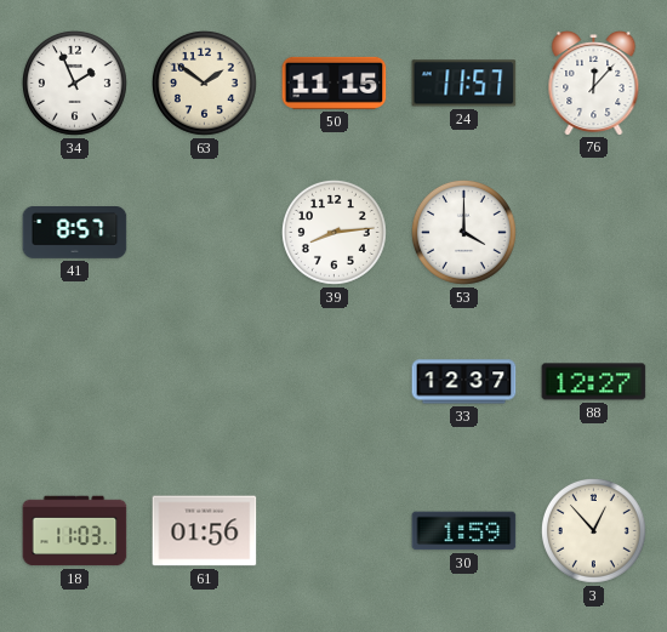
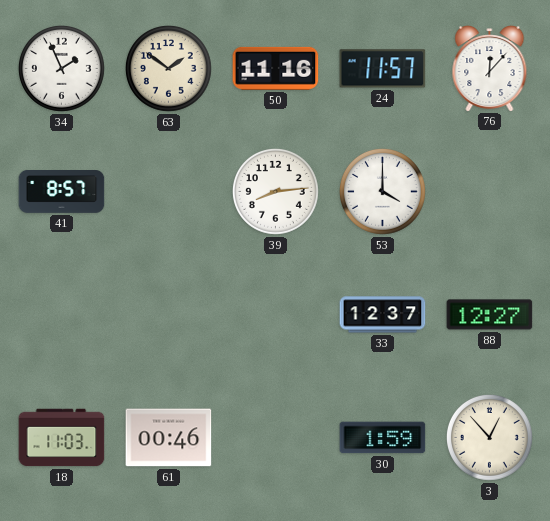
50: 11:15 -> 11:16
61: 01:56 -> 00:46
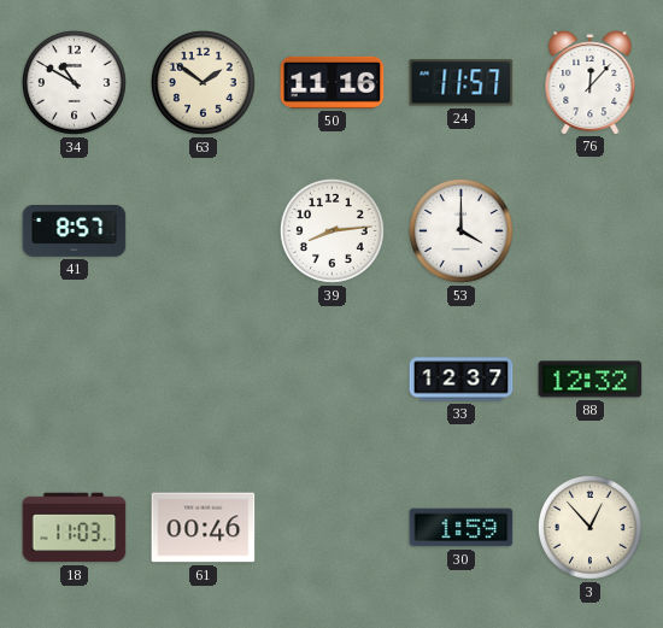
34: 1:56 -> 10:50
88: 12:27 -> 12:32
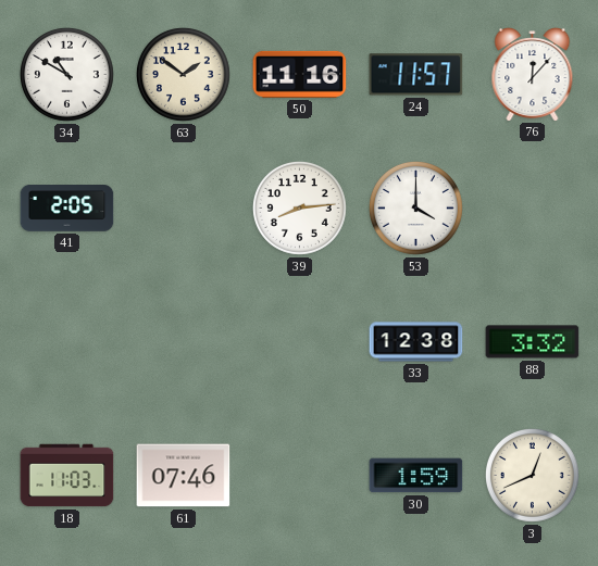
41: 8:57 -> 2:05
33: 12:37 -> 12:38
88: 12:32 -> 3:32
61: 00:46 -> 07:46
3: 12:53 -> 12:41
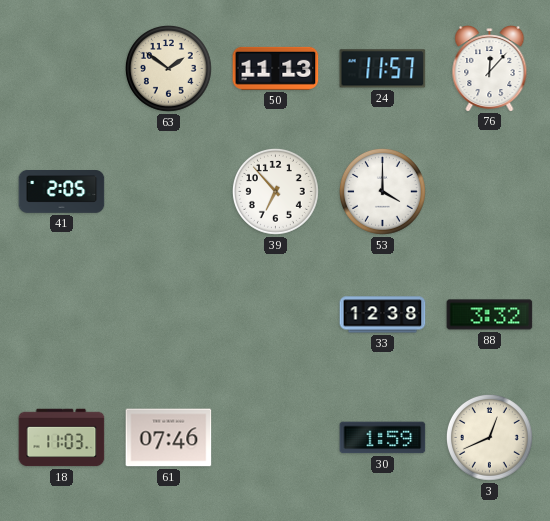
34: 10:50 -> none
50: 11:16 -> 11:13
39: 8:14 -> 6:53
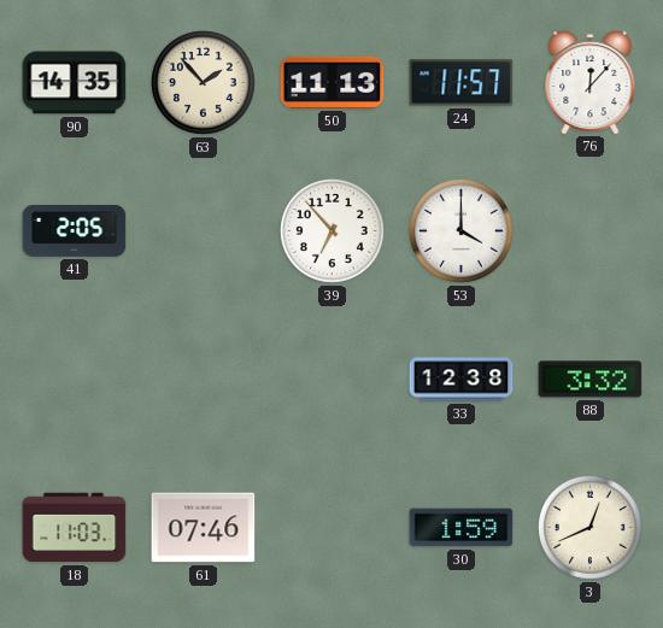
90: none -> 14:35
63: 1:51 -> 1:53
